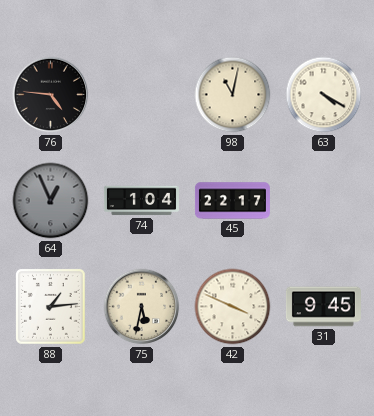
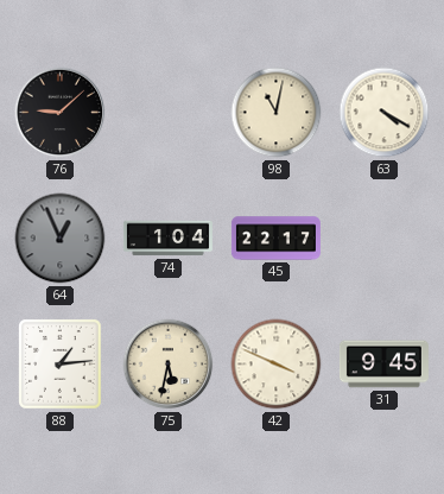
76: 4:46 -> 9:08
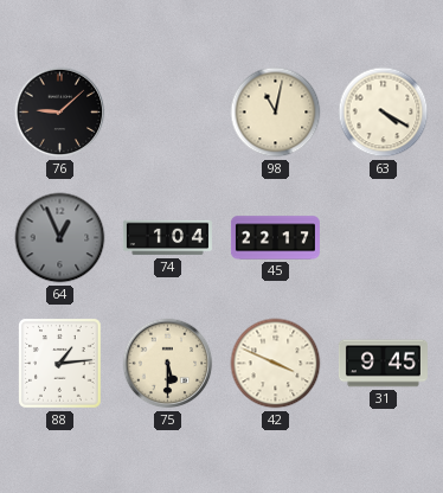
75: 5:32 -> 5:30
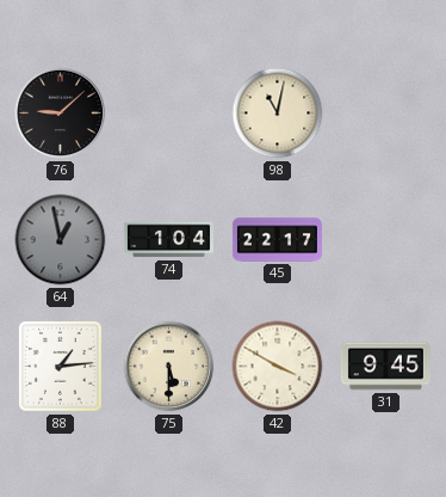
63: 4:20 -> none
64: 12:56 -> 12:58
42: 3:49 -> 3:50
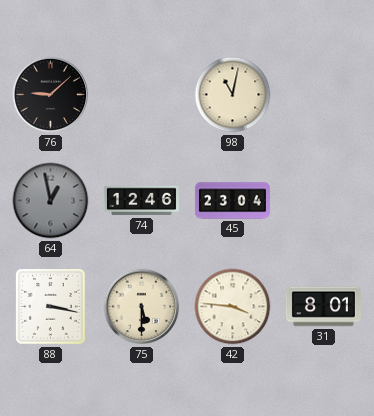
74: 1:04 -> 12:46
45: 22:17 -> 23:04
88: 1:14 -> 3:17
42: 3:50 -> 3:46
31: 9:45 -> 8:01
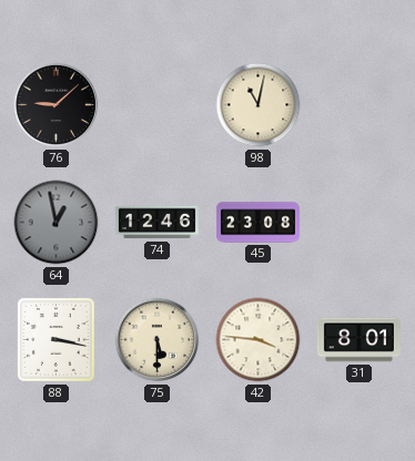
45: 23:04 -> 23:08
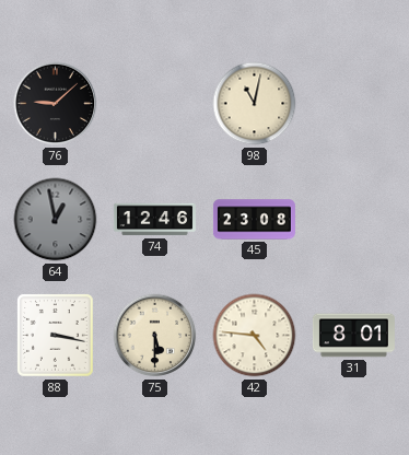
42: 3:46 -> 4:46
